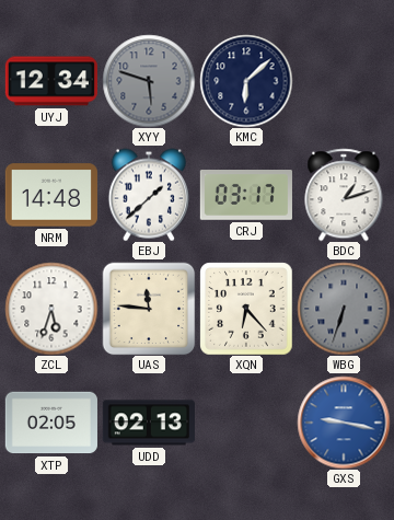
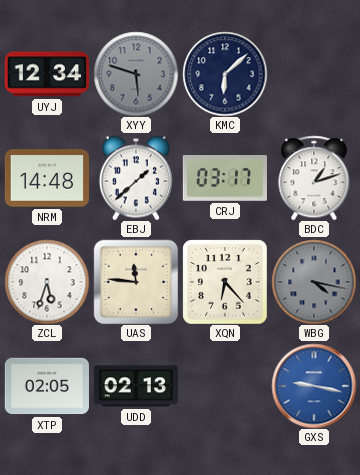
WBG: 6:33 -> 4:17
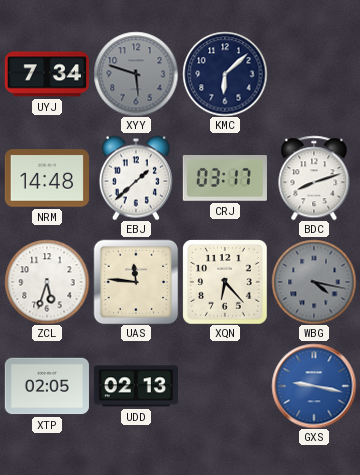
UYJ: 12:34 -> 7:34
BDC: 1:12 -> 8:12
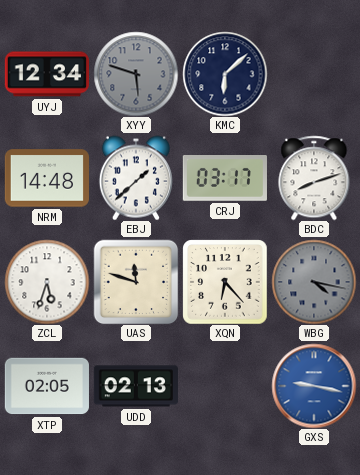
UYJ: 7:34 -> 12:34
UAS: 11:46 -> 11:48
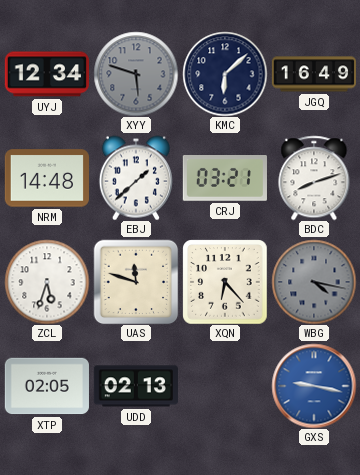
JGQ: none -> 16:49
CRJ: 03:17 -> 03:21
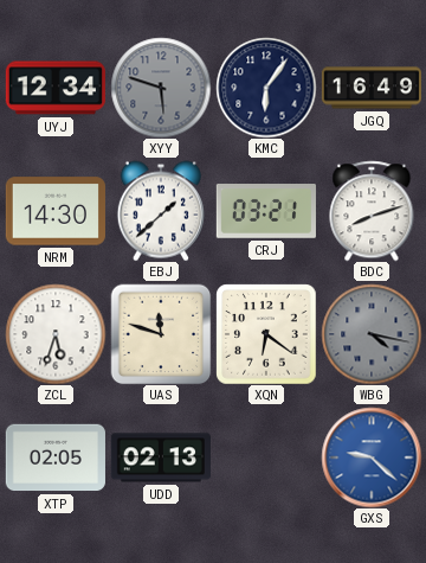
KMC: 6:08 -> 6:06
NRM: 14:48 -> 14:30
XQN: 6:23 -> 6:21
GXS: 9:17 -> 9:22
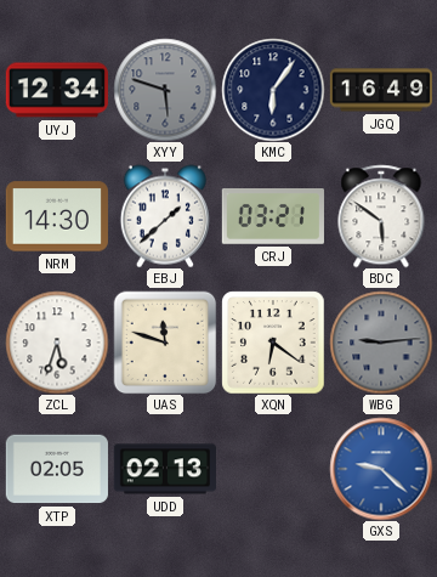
BDC: 8:12 -> 5:51
WBG: 4:17 -> 9:14
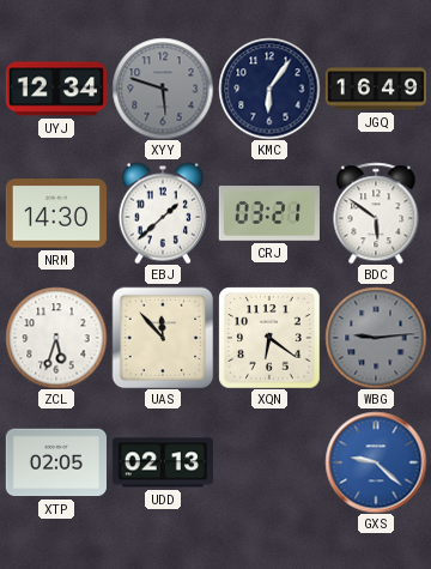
UAS: 11:48 -> 11:53
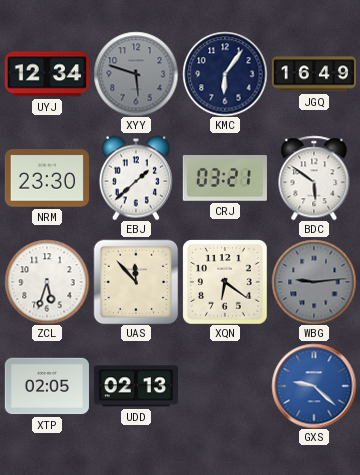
NRM: 14:30 -> 23:30
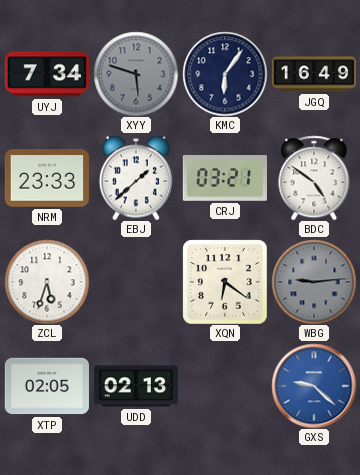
UYJ: 12:34 -> 7:34
NRM: 23:30 -> 23:33
BDC: 5:51 -> 4:51
UAS: 11:53 -> none
